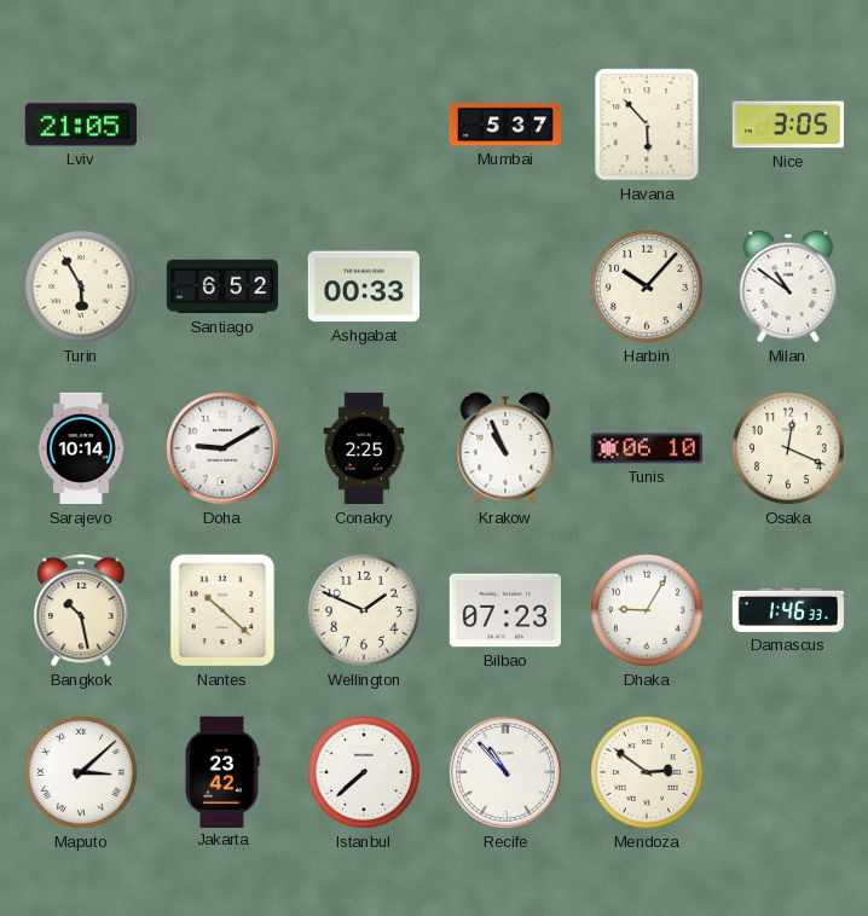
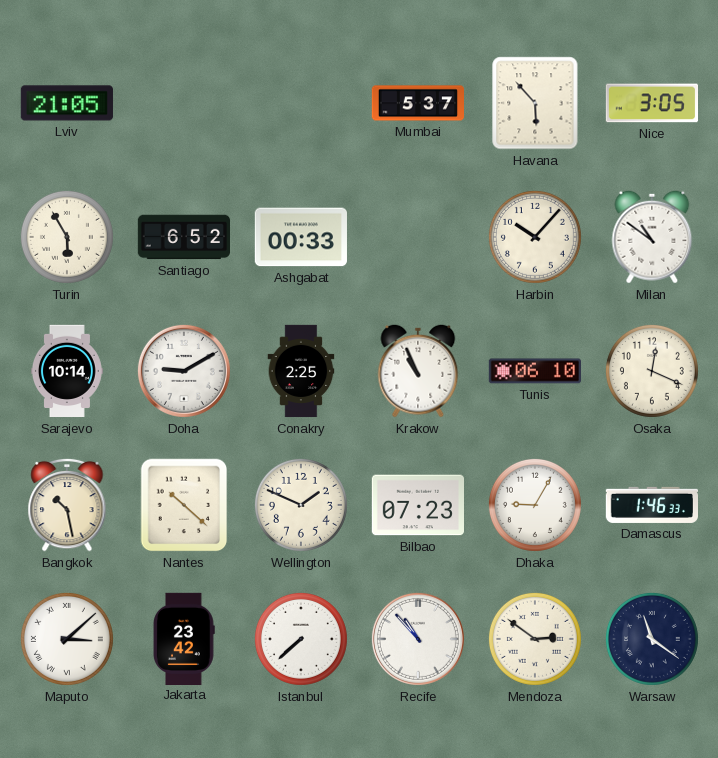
Warsaw: none -> 11:21
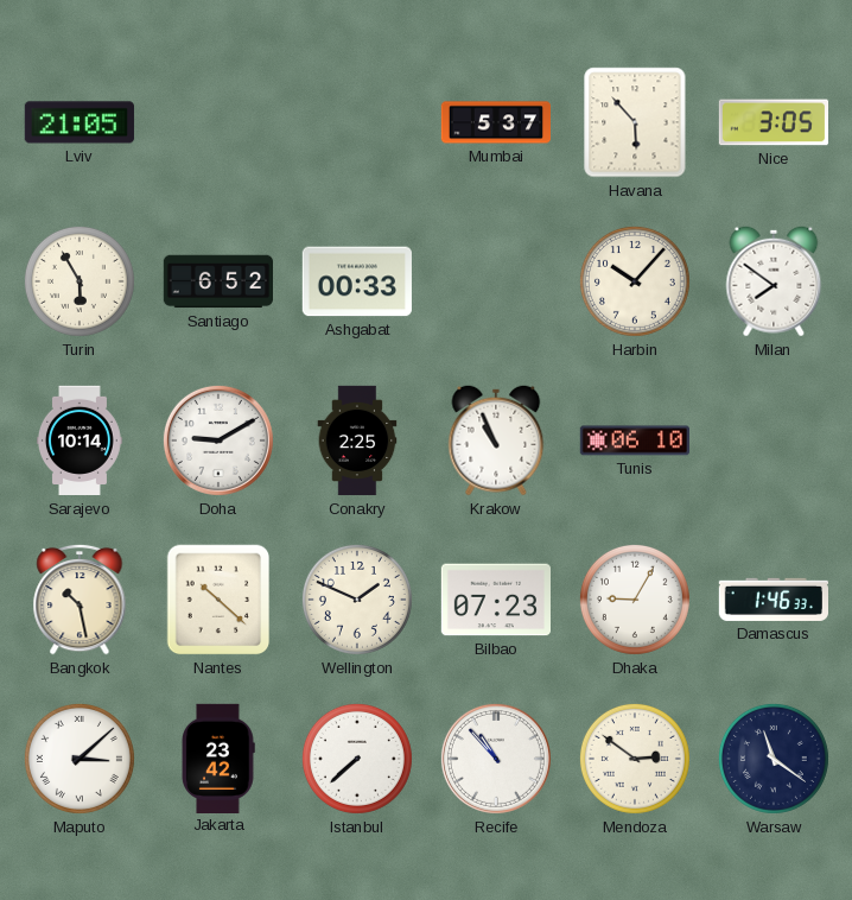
Milan: 10:51 -> 7:51
Osaka: 12:19 -> none
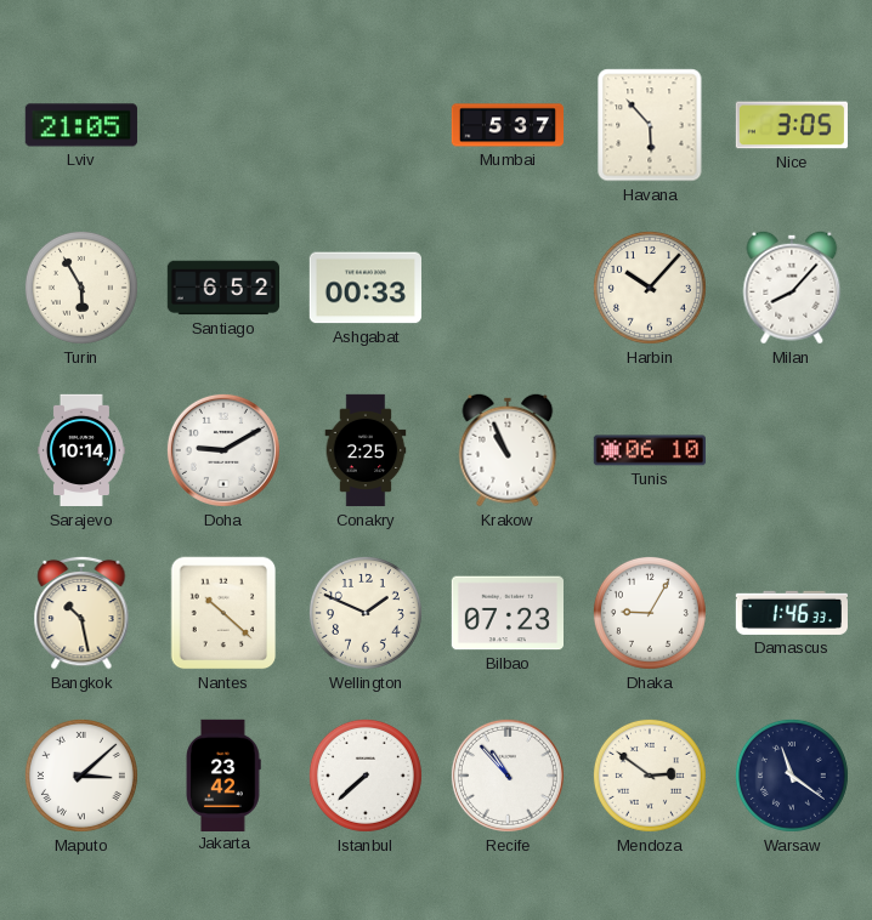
Milan: 7:51 -> 8:07
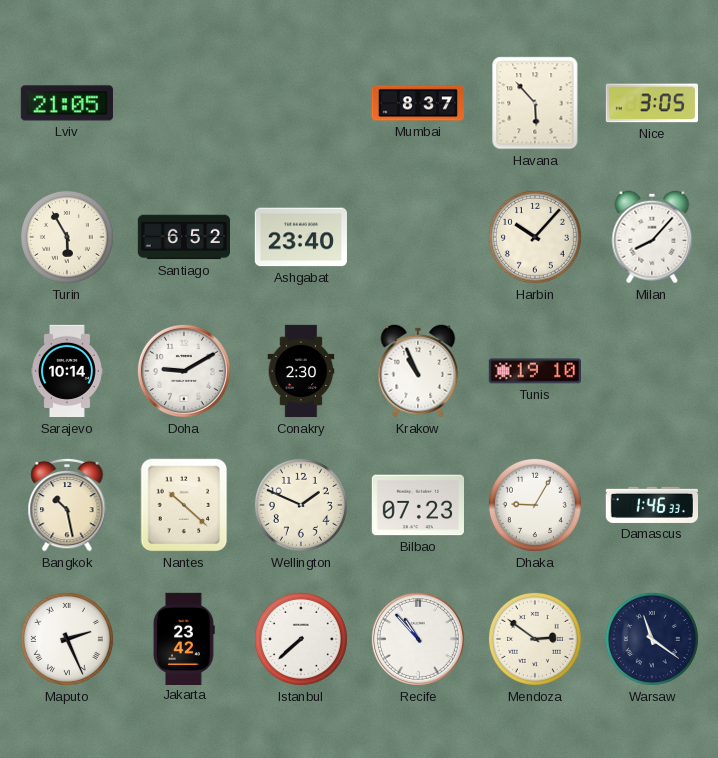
Mumbai: 5:37 -> 8:37
Ashgabat: 00:33 -> 23:40
Conakry: 2:25 -> 2:30
Tunis: 06:10 -> 19:10
Maputo: 3:08 -> 2:26
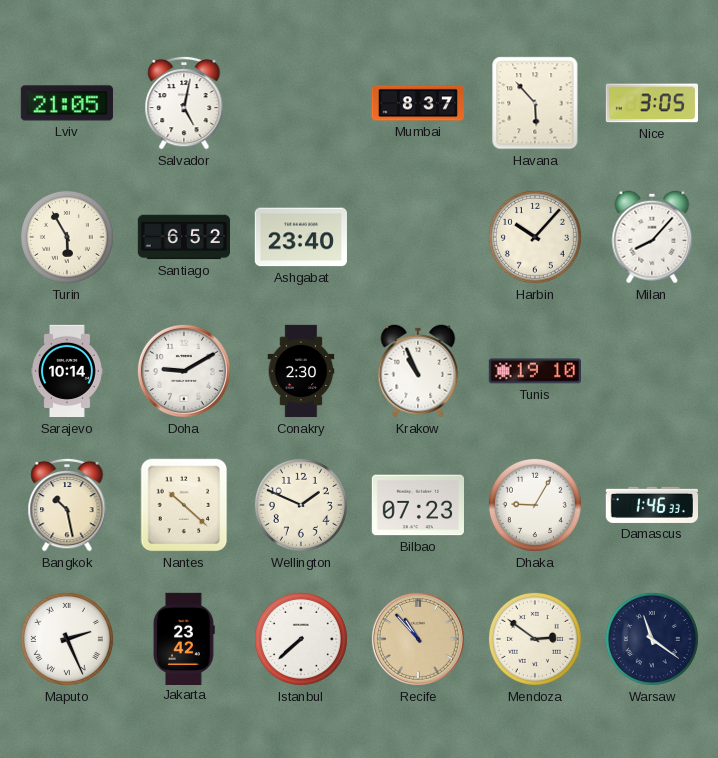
Salvador: none -> 5:02
Recife dial: white -> champagne
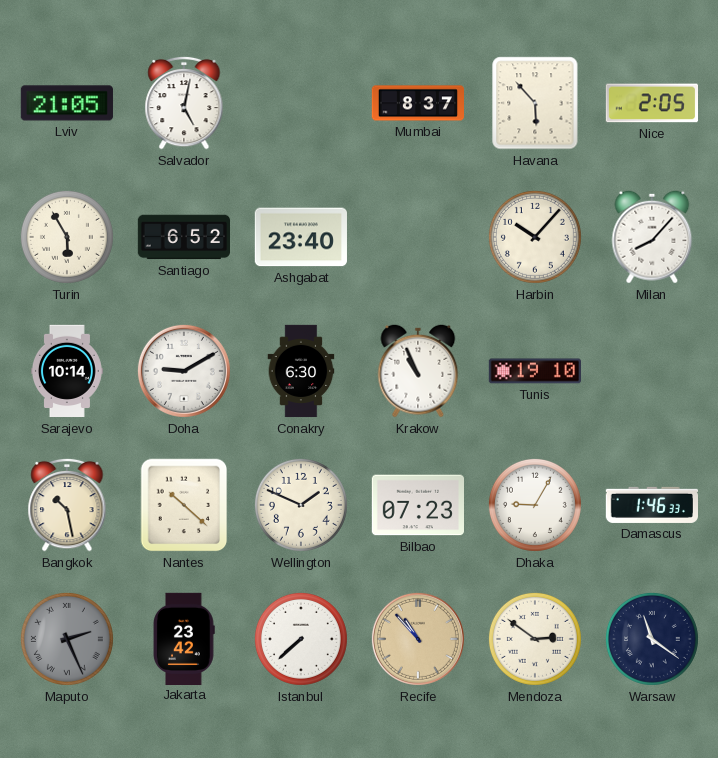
Nice: 3:05 -> 2:05
Conakry: 2:30 -> 6:30
Maputo dial: white -> grey
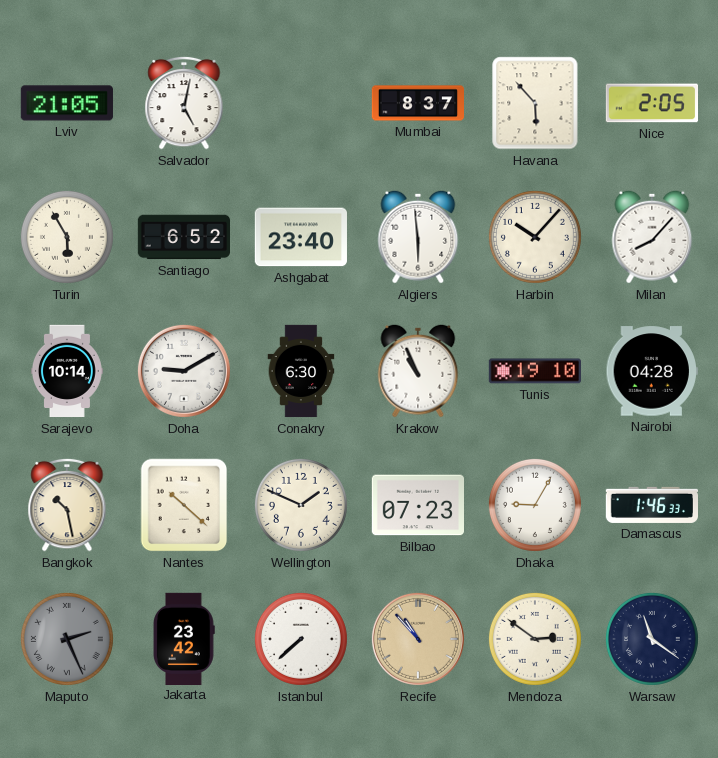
Algiers: none -> 5:59
Nairobi: none -> 04:28
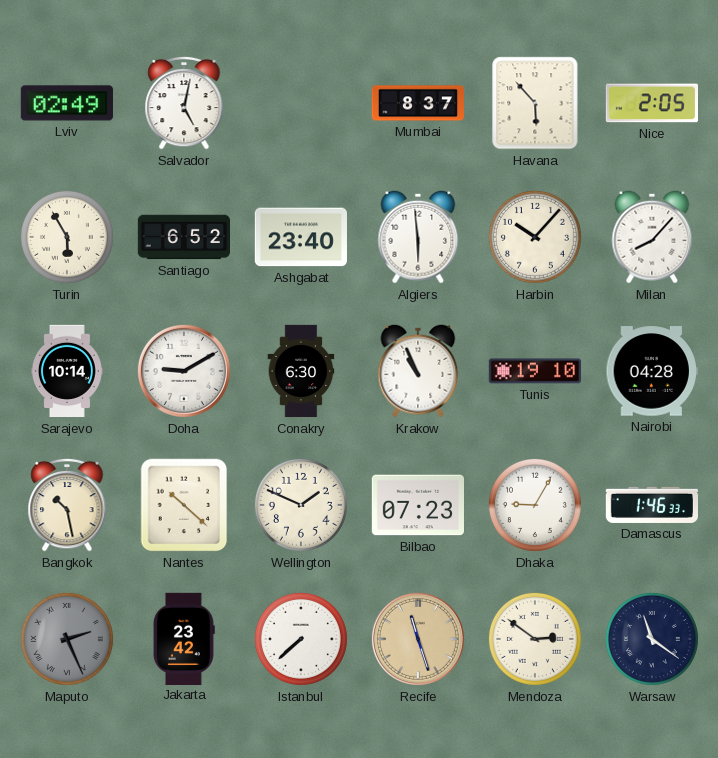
Lviv: 21:05 -> 02:49
Recife: 10:53 -> 11:27
